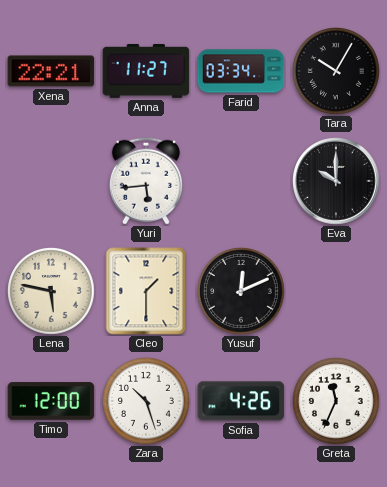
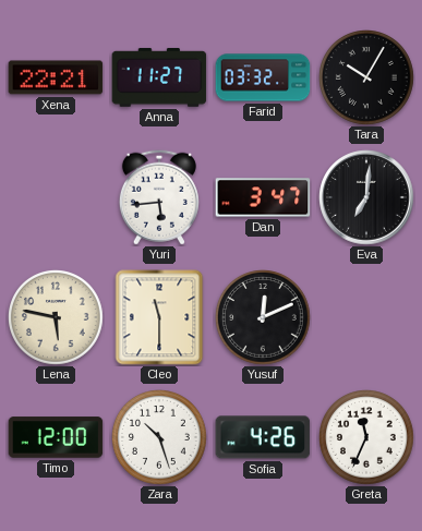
Farid: 03:34 -> 03:32
Dan: none -> 3:47
Eva: 10:00 -> 7:01
Cleo: 1:30 -> 11:30
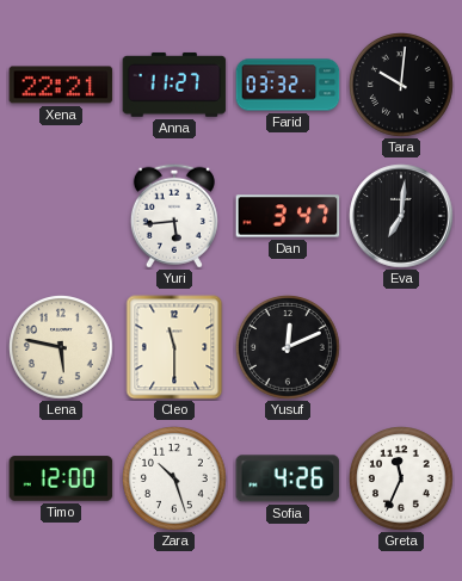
Tara: 10:05 -> 10:01
